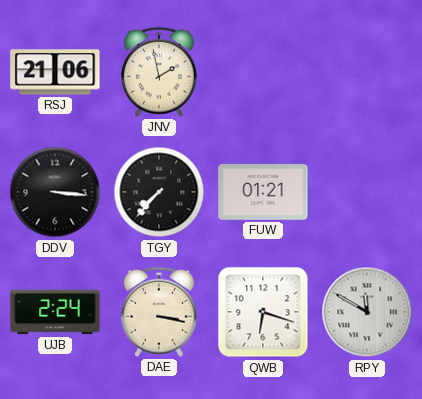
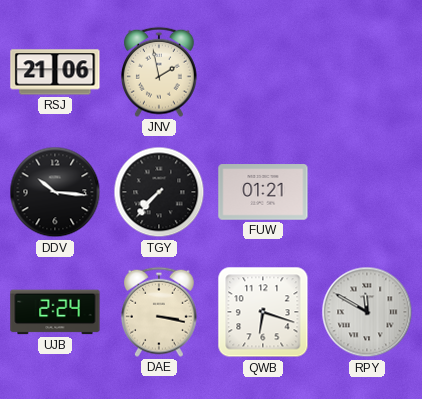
DDV: 3:16 -> 10:16
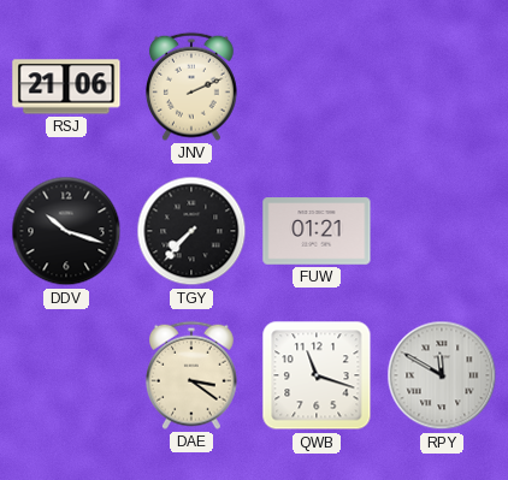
JNV: 1:58 -> 2:11
DDV: 10:16 -> 10:18
UJB: 2:24 -> none
DAE: 3:17 -> 3:21
QWB: 6:18 -> 11:18
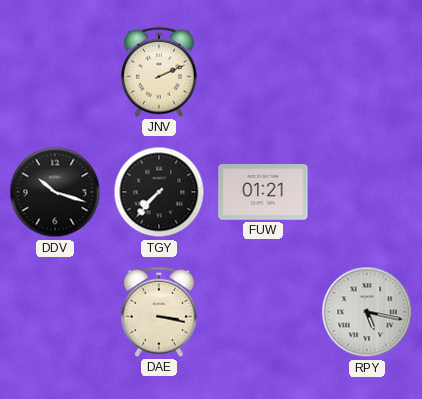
RSJ: 21:06 -> none
DAE: 3:21 -> 3:17
QWB: 11:18 -> none
RPY: 11:50 -> 5:17
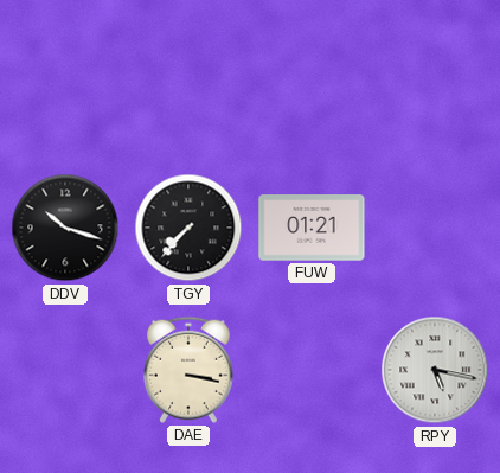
JNV: 2:11 -> none
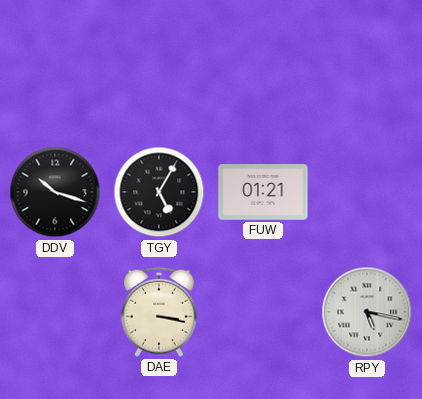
TGY: 7:37 -> 5:05
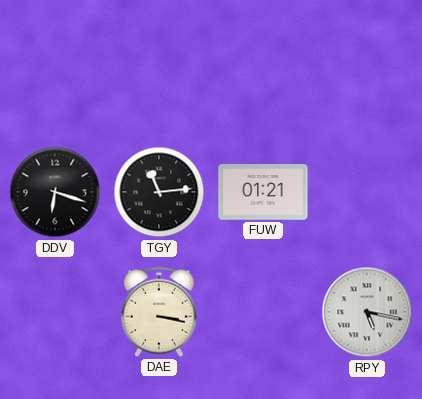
DDV: 10:18 -> 6:18
TGY: 5:05 -> 11:14
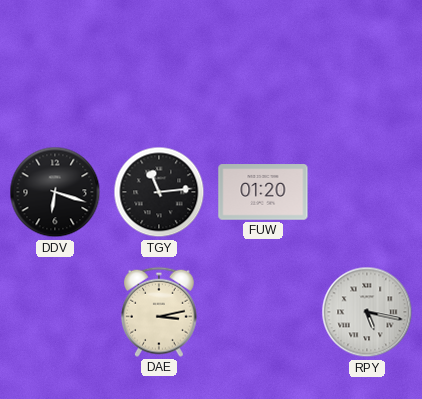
FUW: 01:21 -> 01:20
DAE: 3:17 -> 3:13
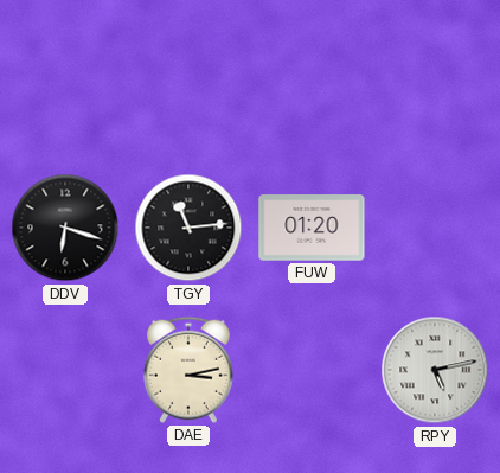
RPY: 5:17 -> 5:13
